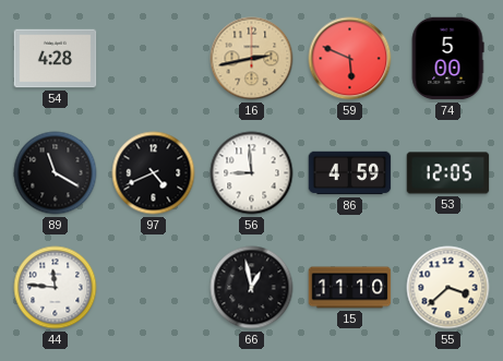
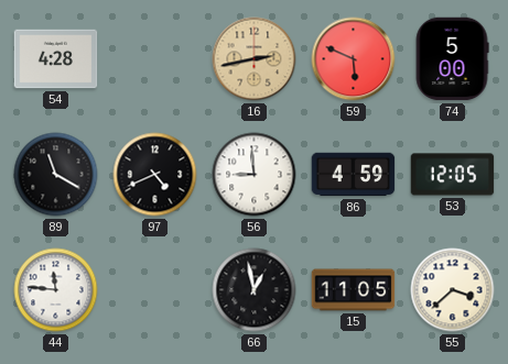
15: 11:10 -> 11:05
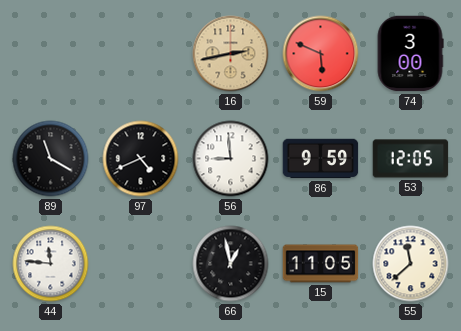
54: 4:28 -> none
74: 5:00 -> 3:00
86: 4:59 -> 9:59
55: 3:38 -> 11:38
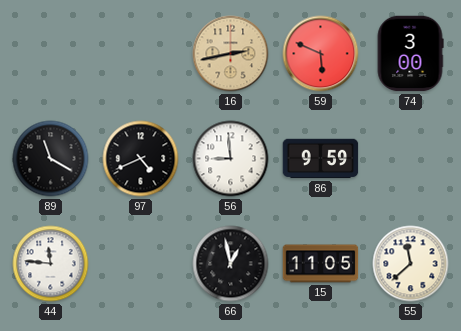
53: 12:05 -> none
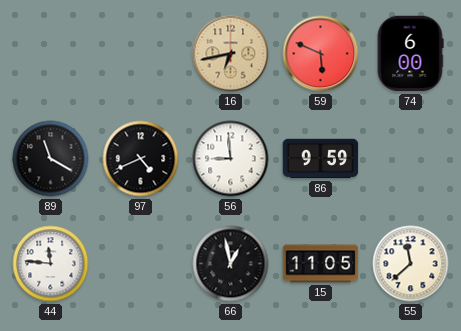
16: 2:43 -> 6:43
74: 3:00 -> 6:00
